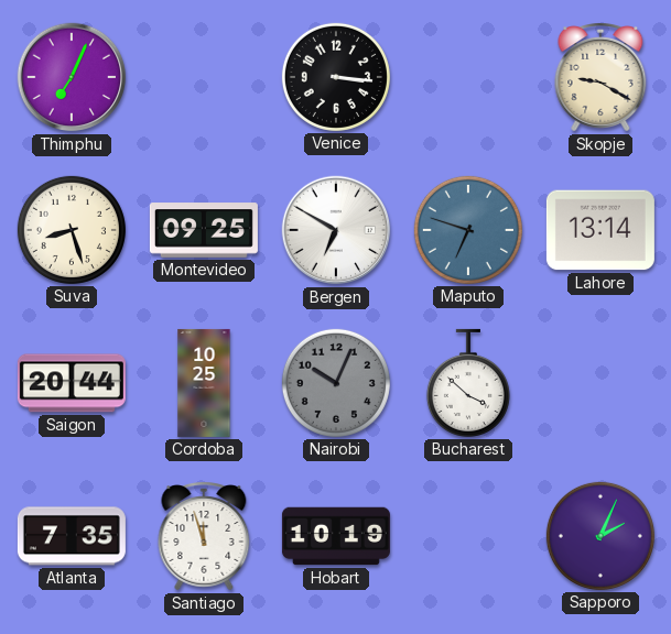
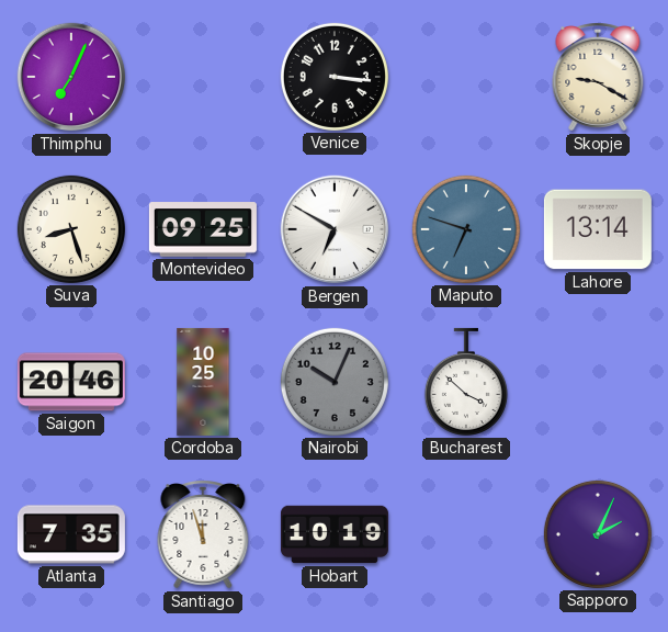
Saigon: 20:44 -> 20:46
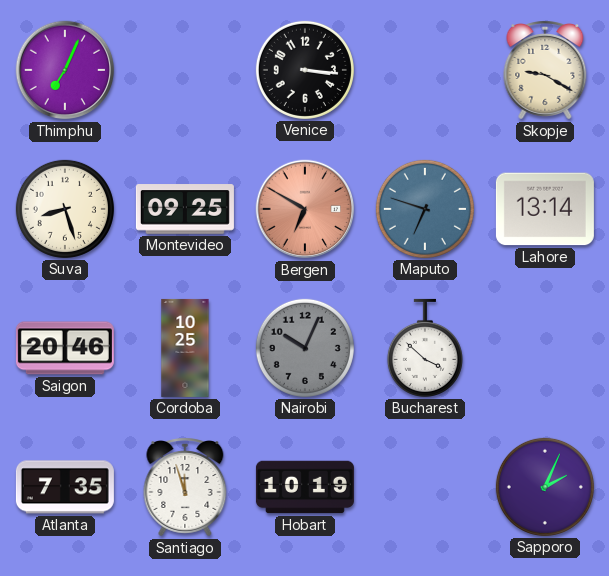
Bergen dial: white -> salmon
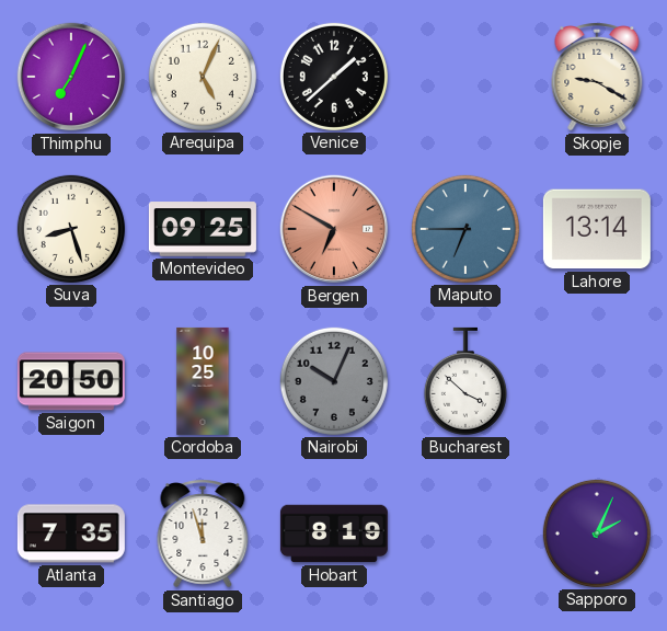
Arequipa: none -> 5:04
Venice: 3:16 -> 1:38
Maputo: 6:48 -> 6:45
Saigon: 20:46 -> 20:50
Hobart: 10:19 -> 8:19
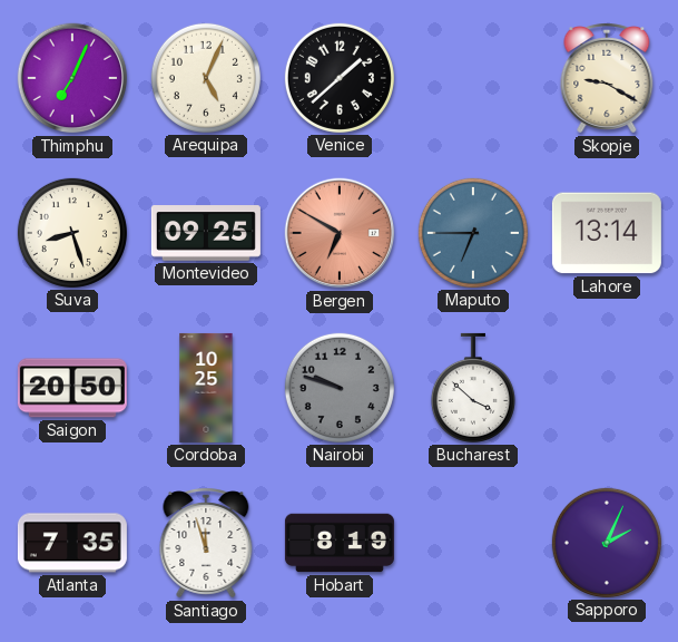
Nairobi: 10:04 -> 9:48
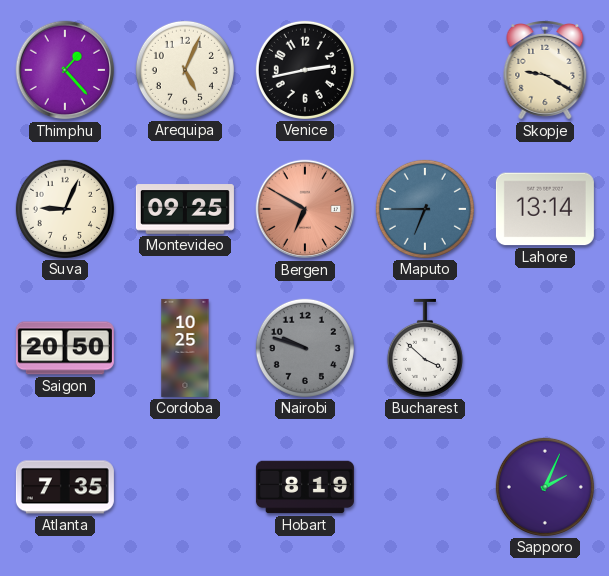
Thimphu: 7:04 -> 1:23
Venice: 1:38 -> 2:43
Suva: 8:27 -> 9:04
Santiago: 11:57 -> none
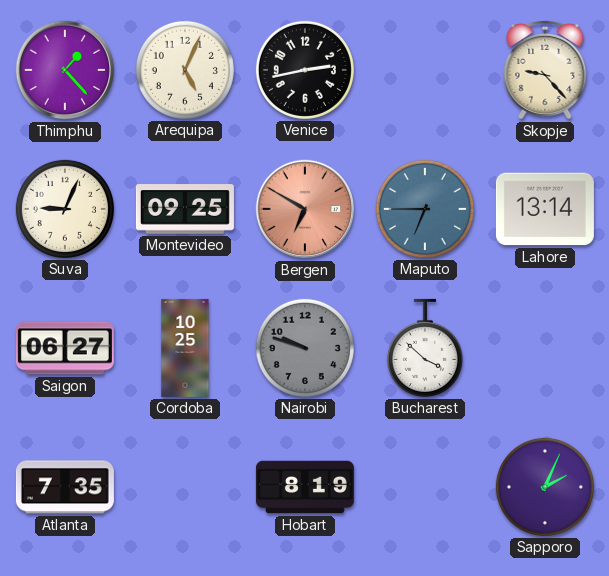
Skopje: 9:20 -> 9:23
Saigon: 20:50 -> 06:27
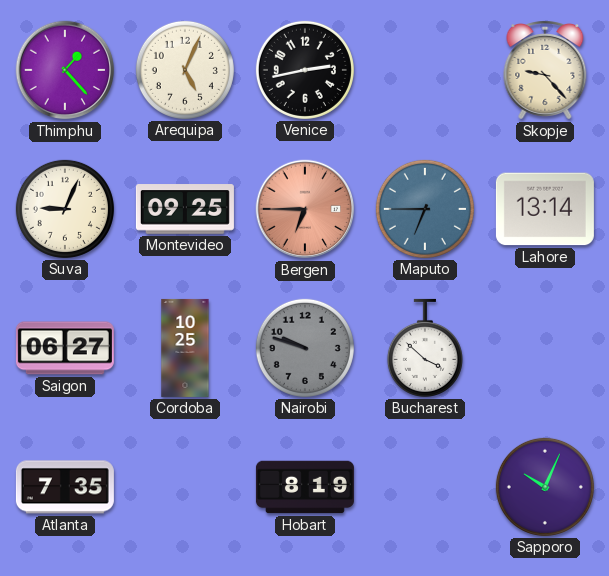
Bergen: 6:50 -> 6:45
Sapporo: 2:04 -> 10:04
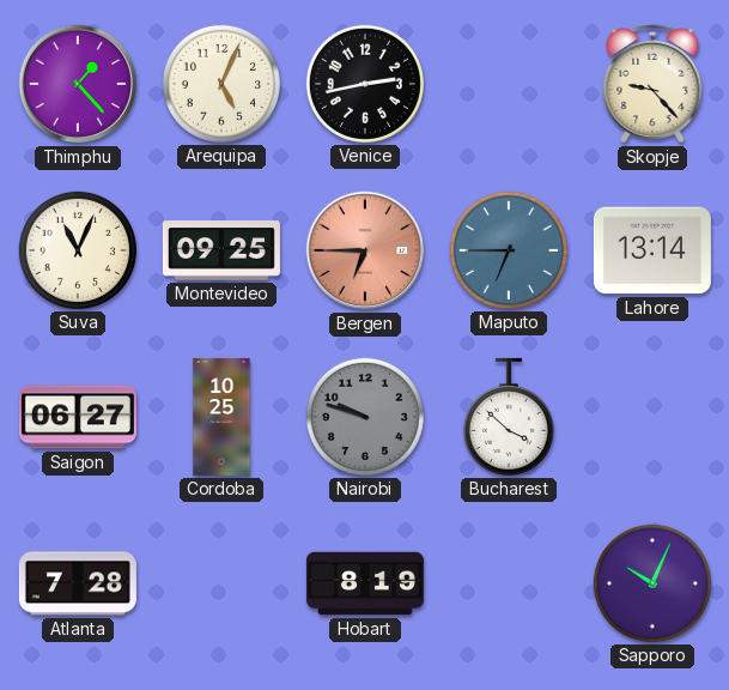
Suva: 9:04 -> 11:04
Atlanta: 7:35 -> 7:28
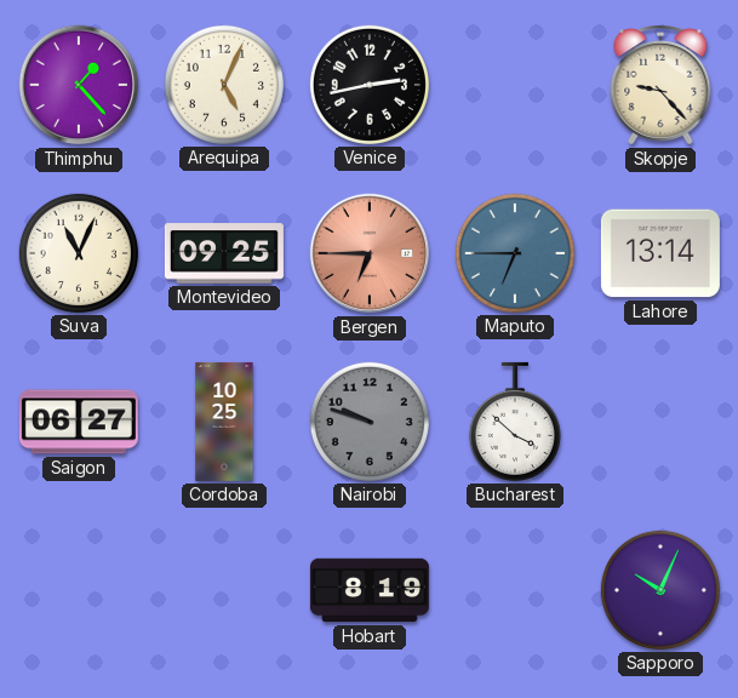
Atlanta: 7:28 -> none
